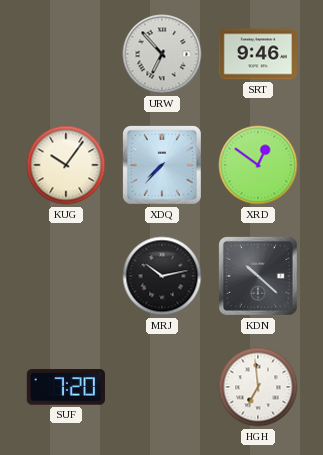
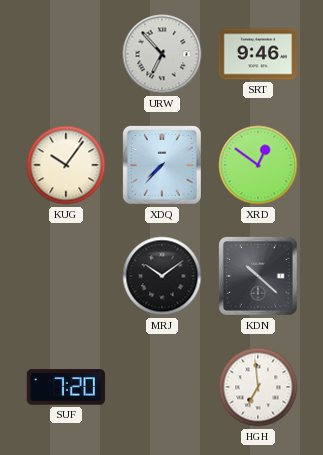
MRJ: 10:13 -> 10:09
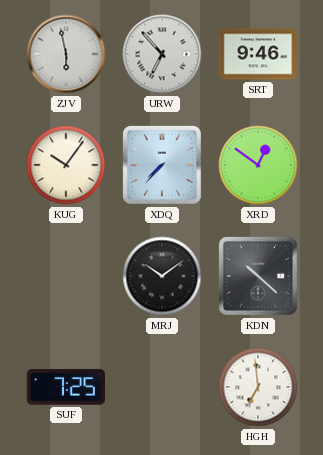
ZJV: none -> 5:58
SUF: 7:20 -> 7:25
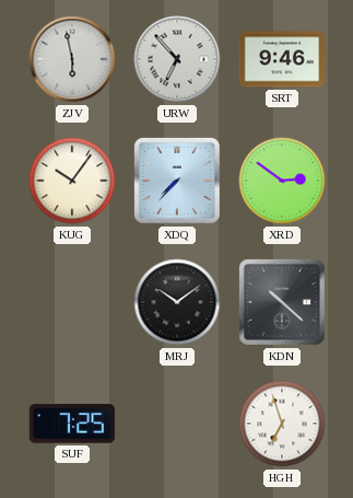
XRD: 12:51 -> 2:51
HGH: 6:59 -> 6:57
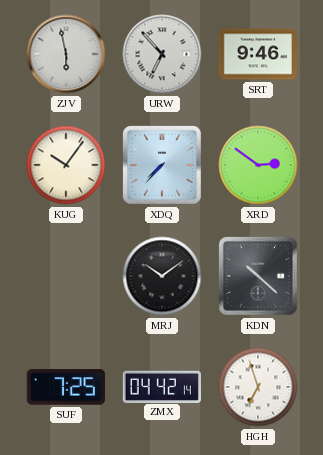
ZMX: none -> 04:42
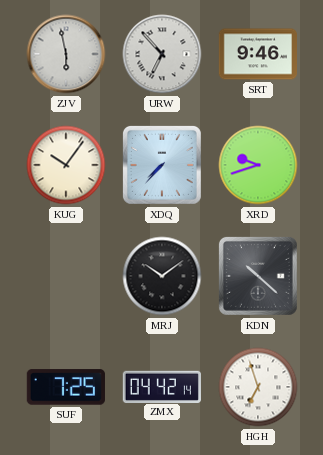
XRD: 2:51 -> 9:42
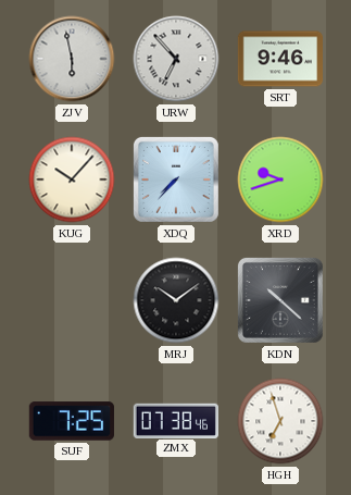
KUG: 10:06 -> 10:07
ZMX: 04:42 -> 07:38
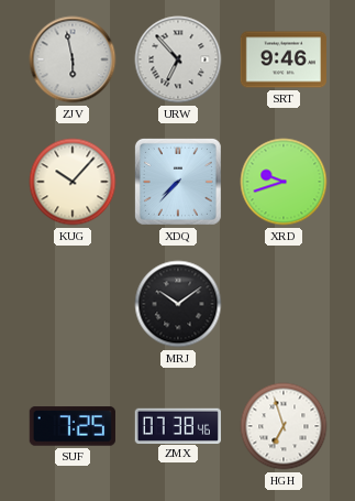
KDN: 10:22 -> none
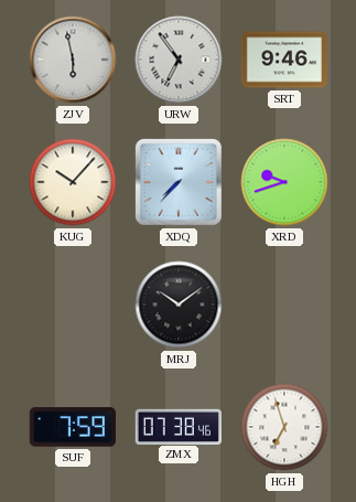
URW: 6:53 -> 6:54
SUF: 7:25 -> 7:59
